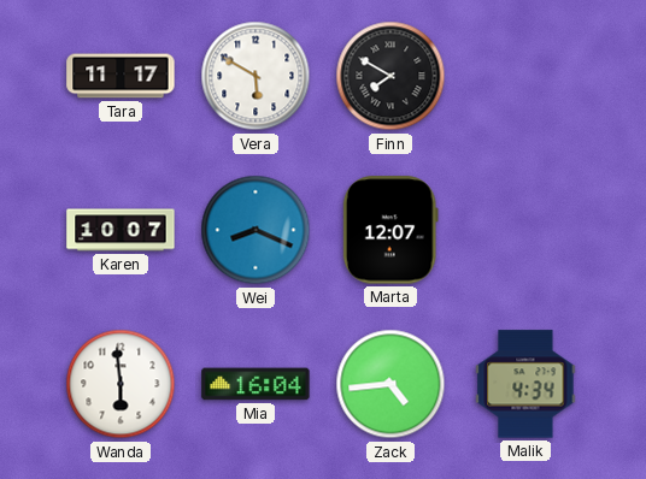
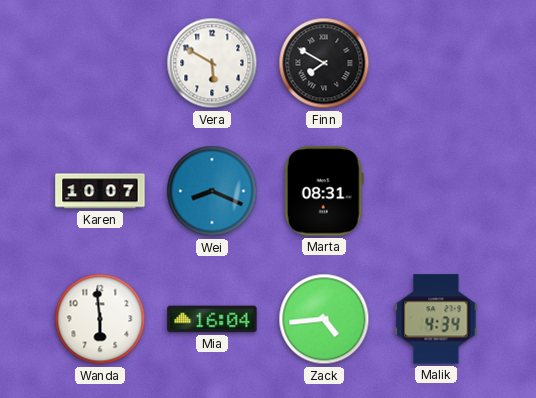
Tara: 11:17 -> none
Marta: 12:07 -> 08:31
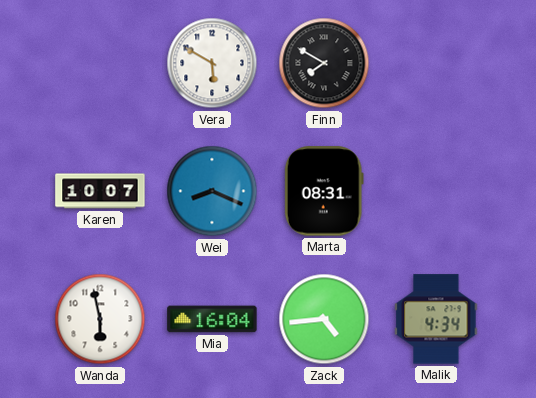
Wanda: 5:59 -> 5:58
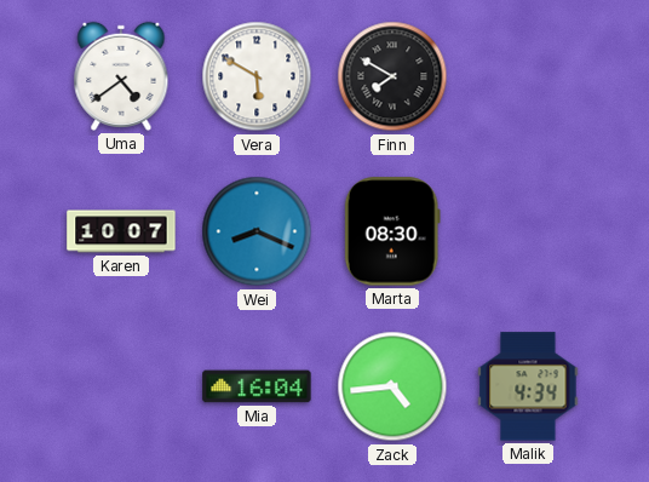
Uma: none -> 4:39
Marta: 08:31 -> 08:30
Wanda: 5:58 -> none
